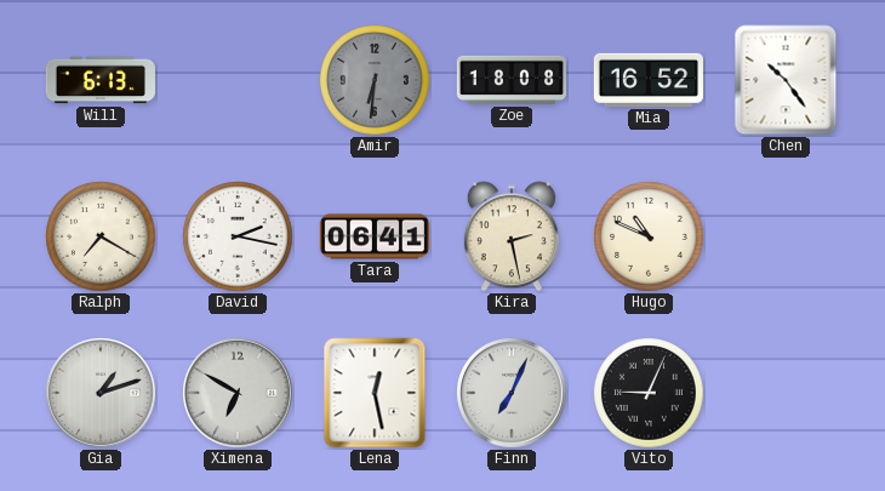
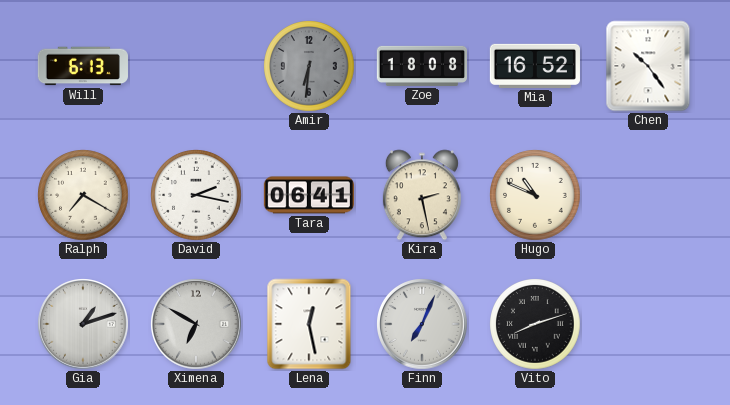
Vito: 9:04 -> 8:12
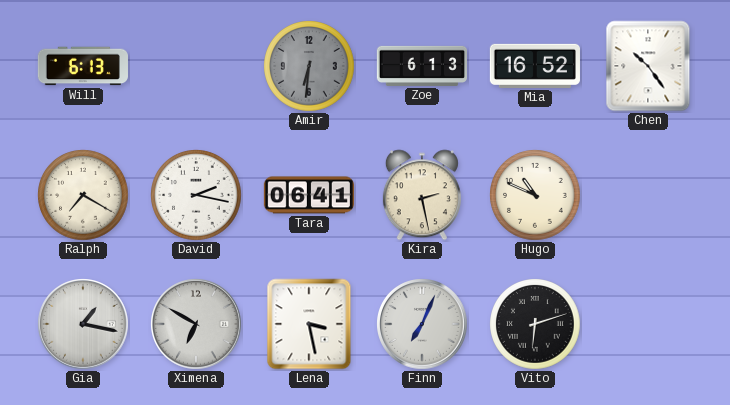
Zoe: 18:08 -> 6:13
Gia: 1:12 -> 1:17
Lena: 12:28 -> 3:28
Vito: 8:12 -> 6:12
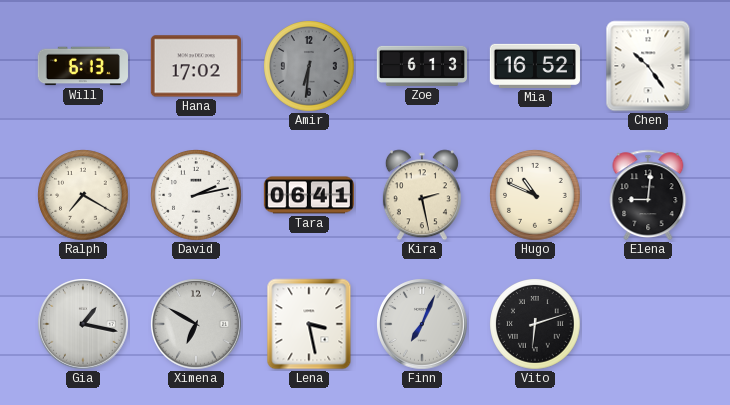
Hana: none -> 17:02
David: 2:17 -> 2:13
Elena: none -> 9:01
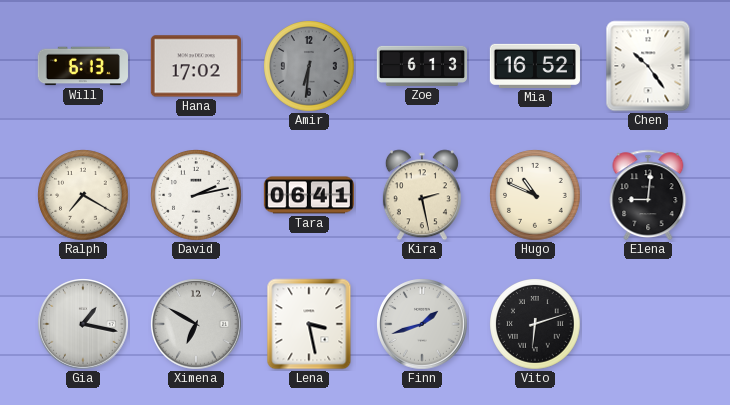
Finn: 7:04 -> 1:42
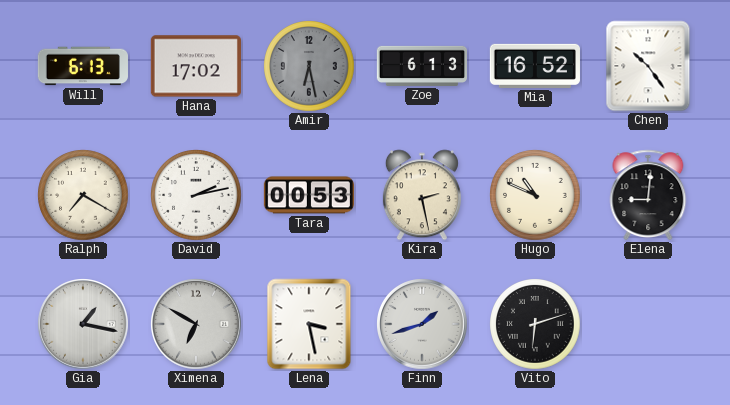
Amir: 6:31 -> 6:28
Tara: 06:41 -> 00:53
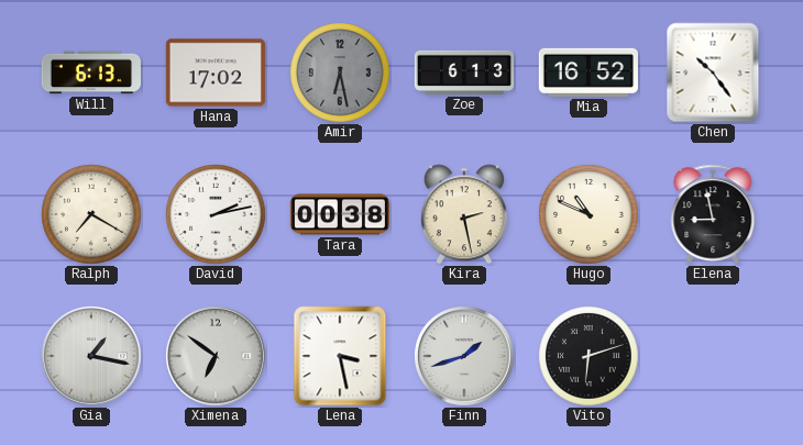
Tara: 00:53 -> 00:38
Elena: 9:01 -> 8:58
Ximena: 6:50 -> 6:51
